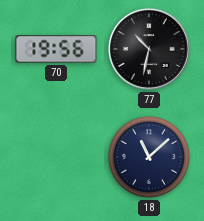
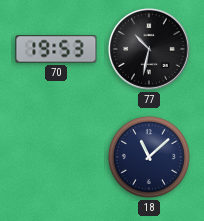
70: 19:56 -> 19:53
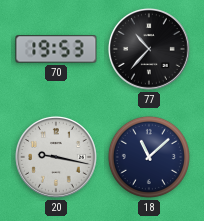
77: 10:32 -> 10:37
20: none -> 9:17
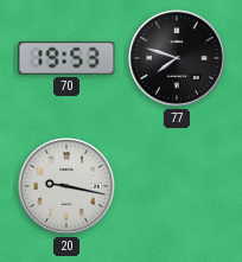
77: 10:37 -> 7:48
18: 11:08 -> none
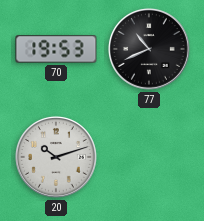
77: 7:48 -> 10:41
20: 9:17 -> 10:12
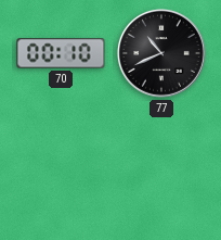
70: 19:53 -> 00:10
20: 10:12 -> none
